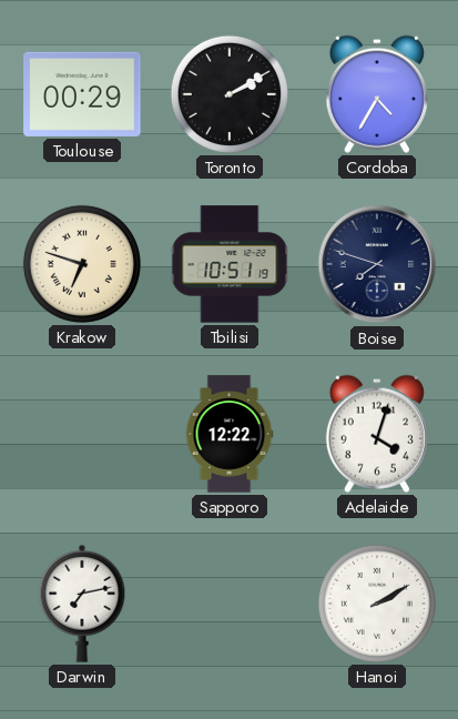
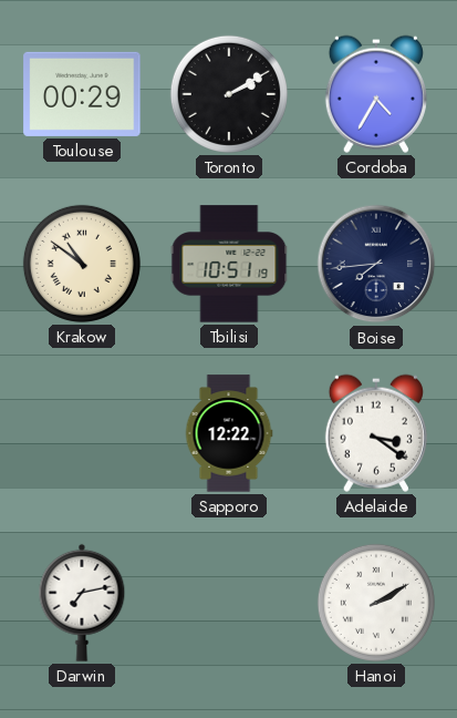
Krakow: 6:48 -> 10:51
Boise: 7:48 -> 7:44
Adelaide: 4:03 -> 3:21
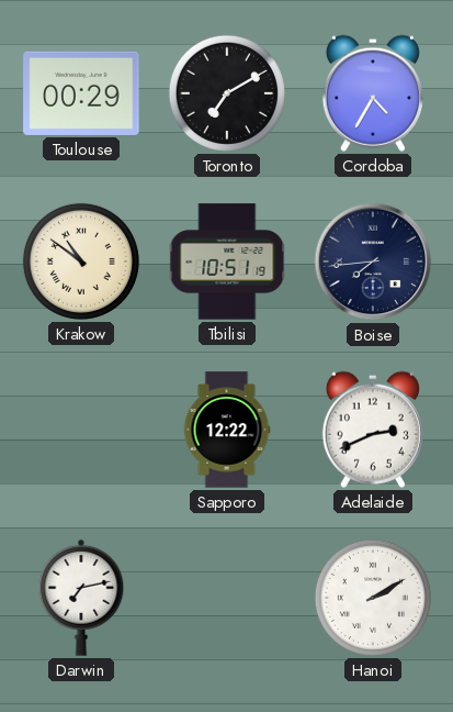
Toronto: 2:10 -> 7:10
Adelaide: 3:21 -> 2:41
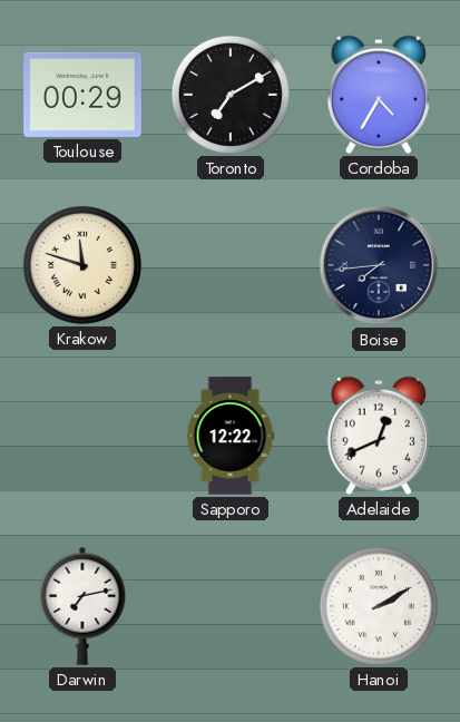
Krakow: 10:51 -> 11:48
Tbilisi: 10:51 -> none
Adelaide: 2:41 -> 12:41
